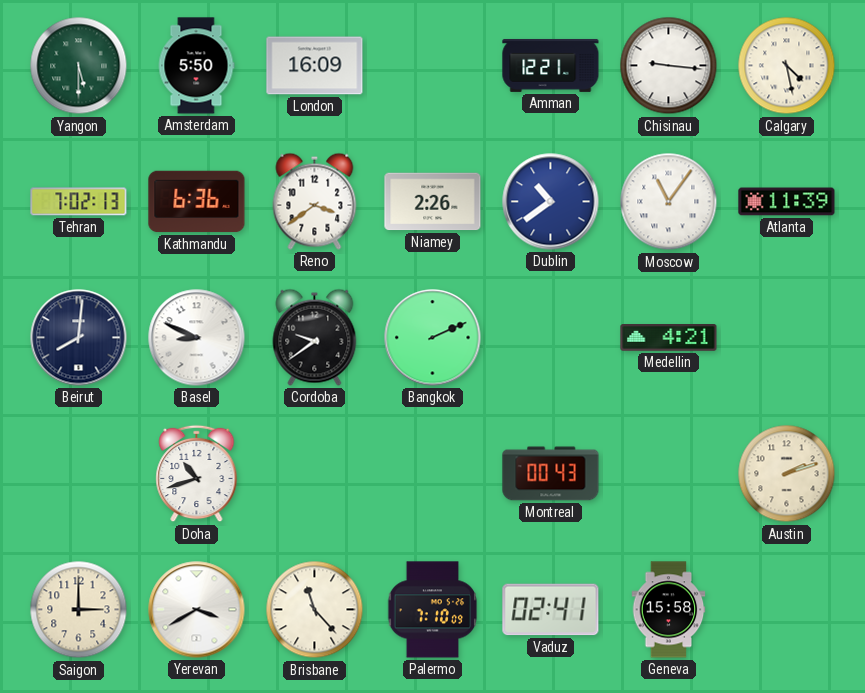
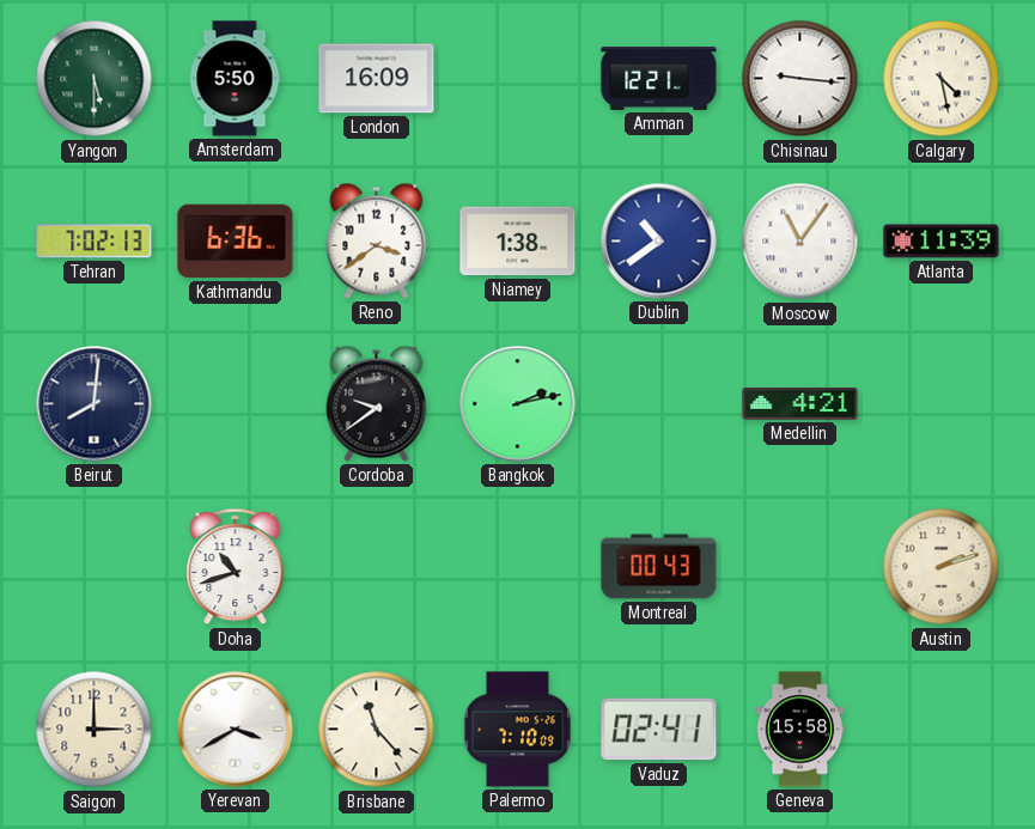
Niamey: 2:26 -> 1:38
Basel: 8:49 -> none
Bangkok: 2:11 -> 2:13
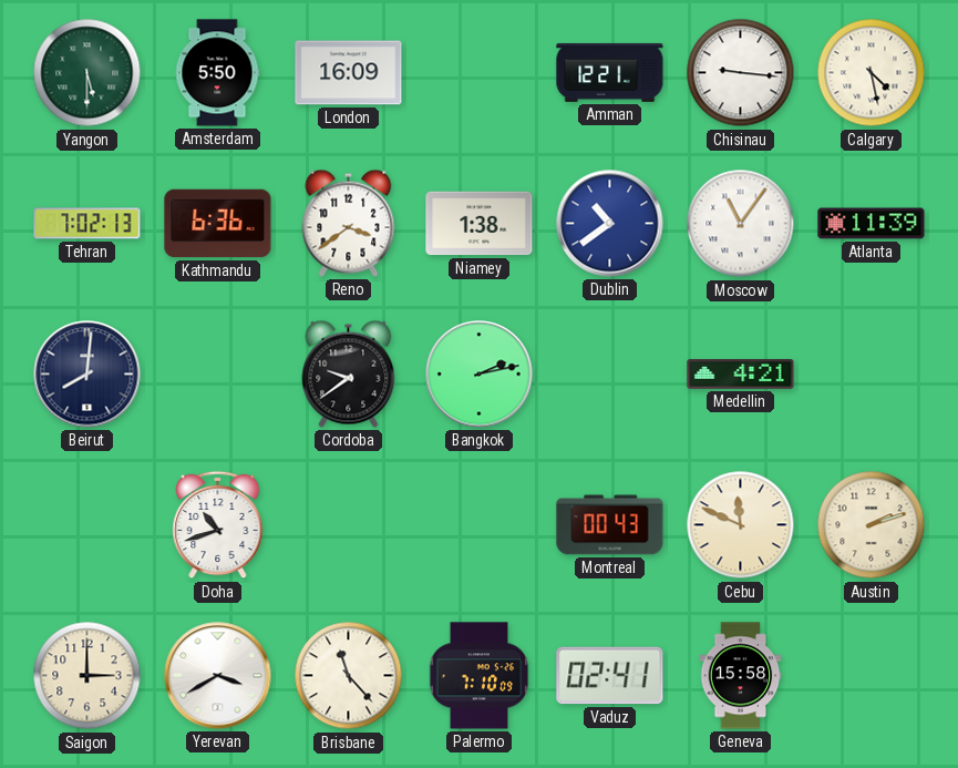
Cebu: none -> 11:49
